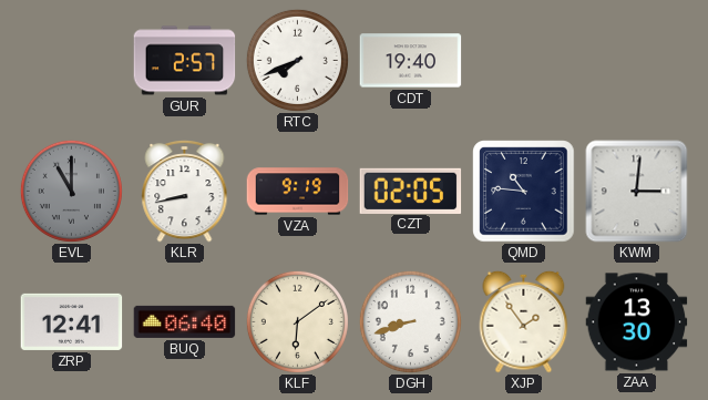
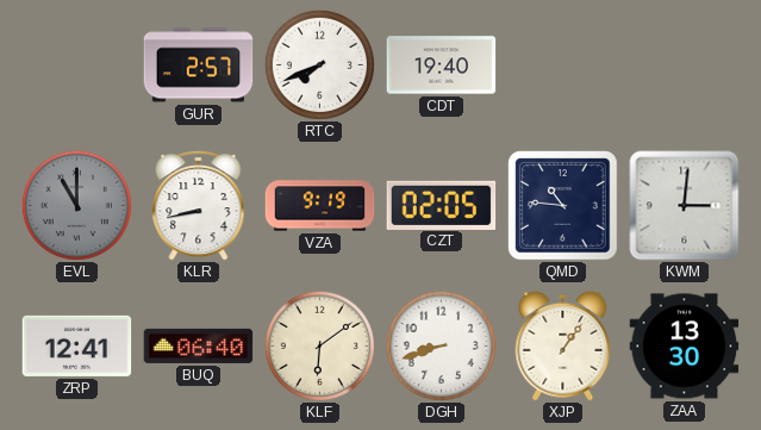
XJP: 1:54 -> 1:06
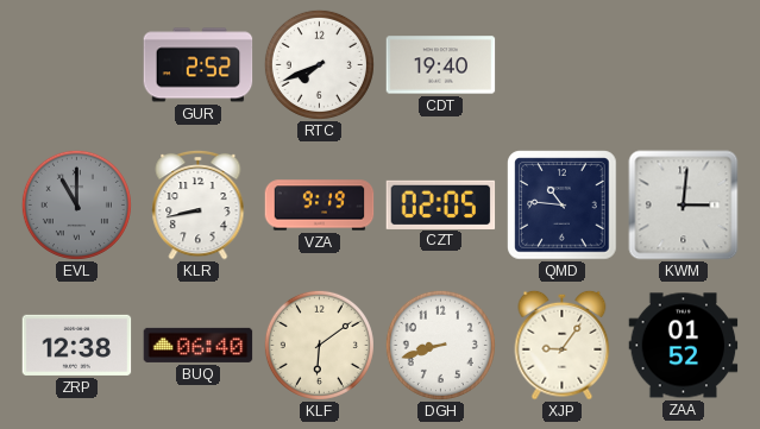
GUR: 2:57 -> 2:52
ZRP: 12:41 -> 12:38
XJP: 1:06 -> 9:06
ZAA: 13:30 -> 01:52
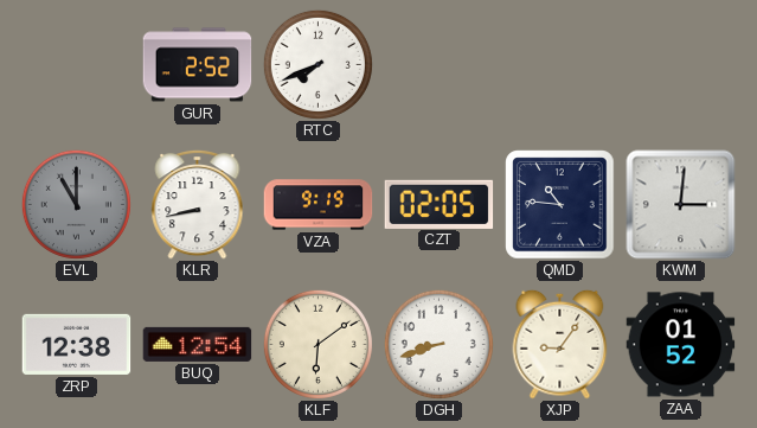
CDT: 19:40 -> none
BUQ: 06:40 -> 12:54
